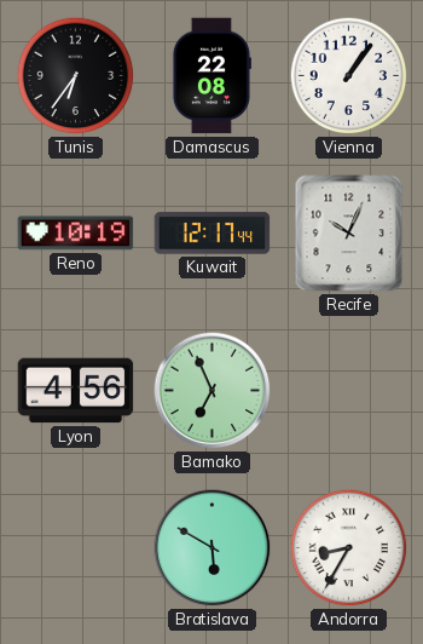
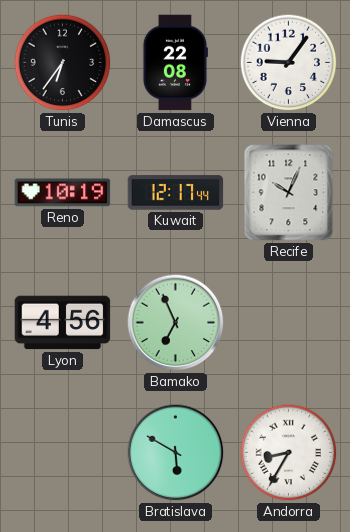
Vienna: 1:06 -> 9:06
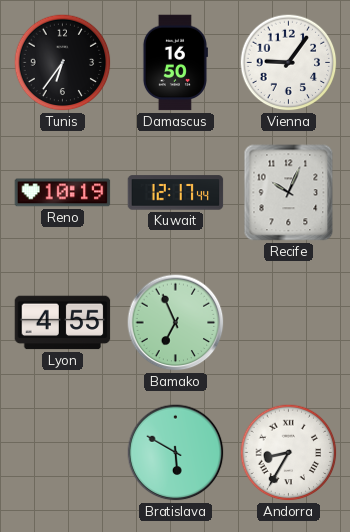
Damascus: 22:08 -> 16:50
Lyon: 4:56 -> 4:55
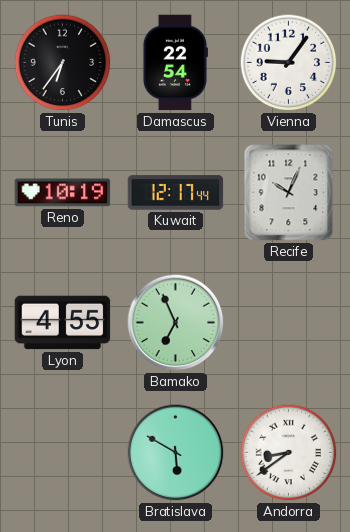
Damascus: 16:50 -> 22:54
Andorra: 8:35 -> 8:39
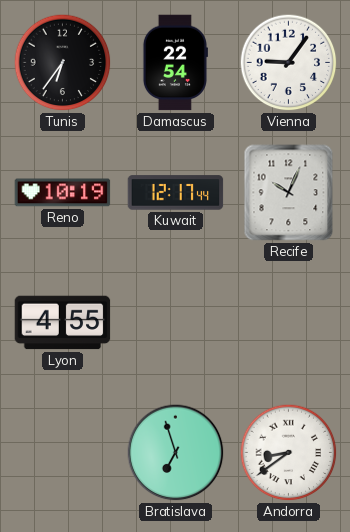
Bamako: 6:56 -> none
Bratislava: 5:50 -> 6:57
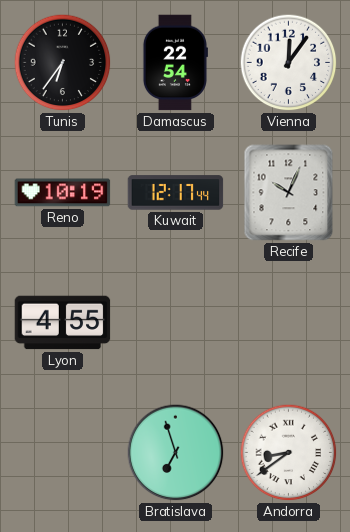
Vienna: 9:06 -> 12:06
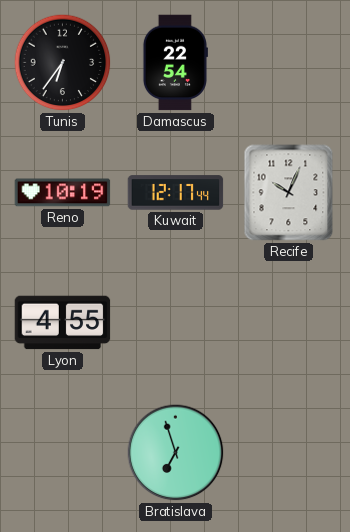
Vienna: 12:06 -> none
Andorra: 8:39 -> none
